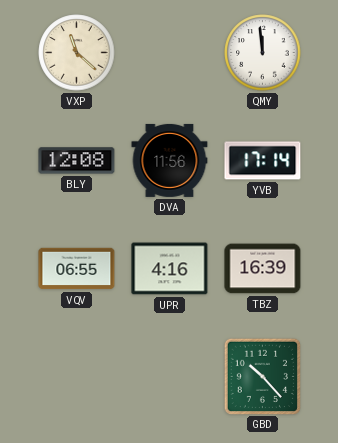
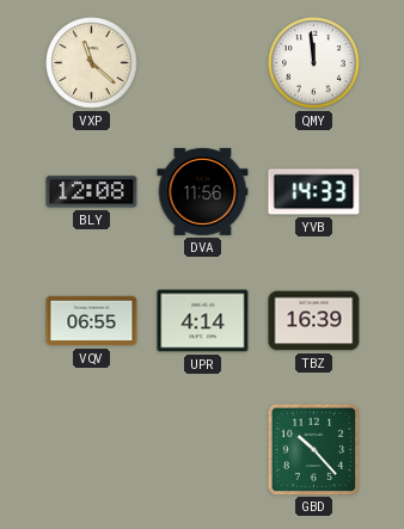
YVB: 17:14 -> 14:33
UPR: 4:16 -> 4:14
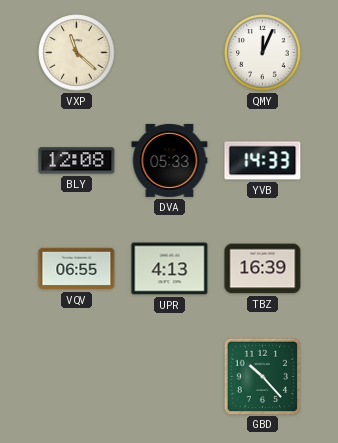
QMY: 11:59 -> 12:04
DVA: 11:56 -> 05:33
UPR: 4:14 -> 4:13
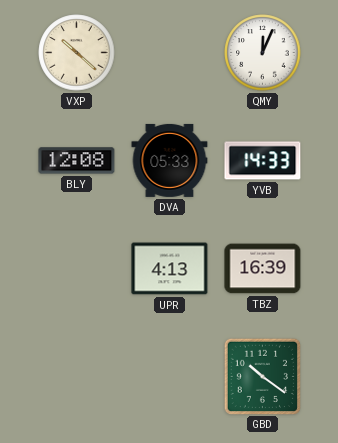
VXP: 11:22 -> 10:22
VQV: 06:55 -> none
GBD: 10:23 -> 10:21
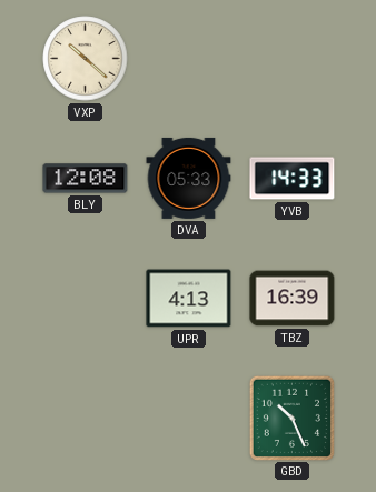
QMY: 12:04 -> none
GBD: 10:21 -> 10:26
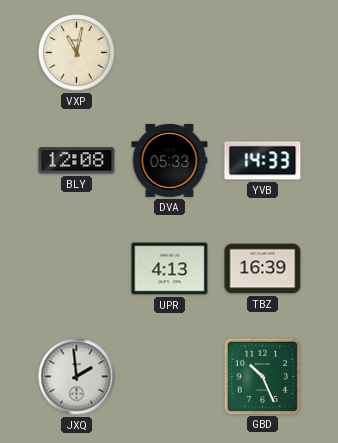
VXP: 10:22 -> 11:02
JXQ: none -> 1:59
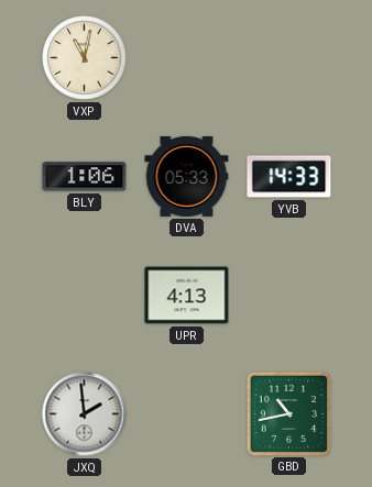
BLY: 12:08 -> 1:06
TBZ: 16:39 -> none
GBD: 10:26 -> 10:43
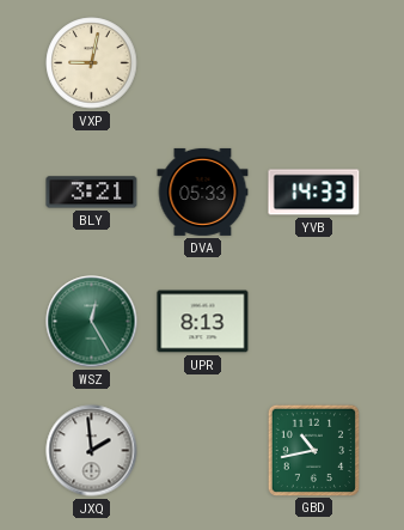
VXP: 11:02 -> 9:02
BLY: 1:06 -> 3:21
WSZ: none -> 12:25
UPR: 4:13 -> 8:13
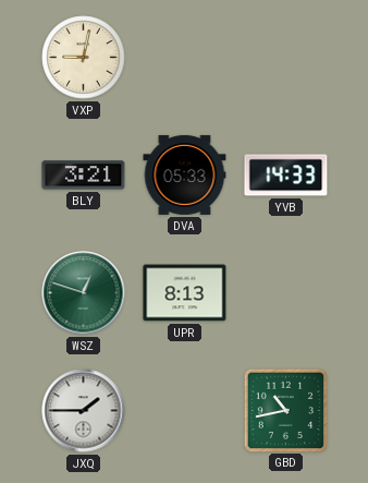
WSZ: 12:25 -> 12:48
JXQ: 1:59 -> 1:45
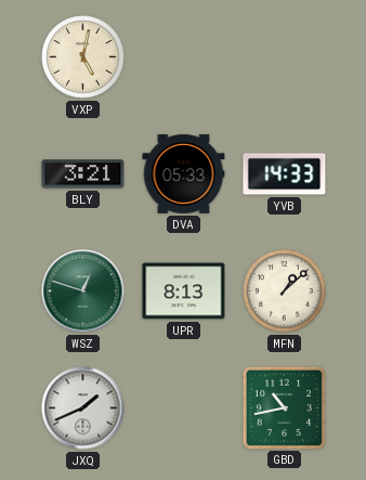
VXP: 9:02 -> 5:02
MFN: none -> 1:08
JXQ: 1:45 -> 1:41
